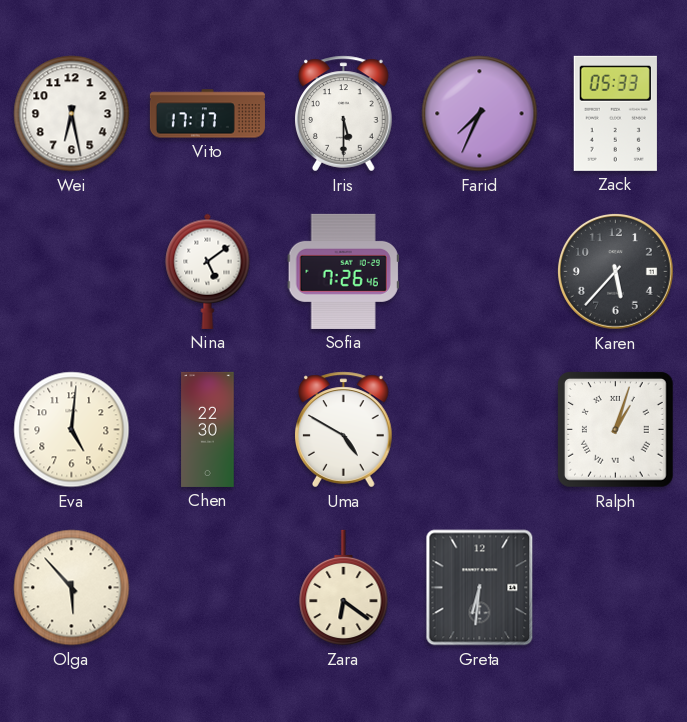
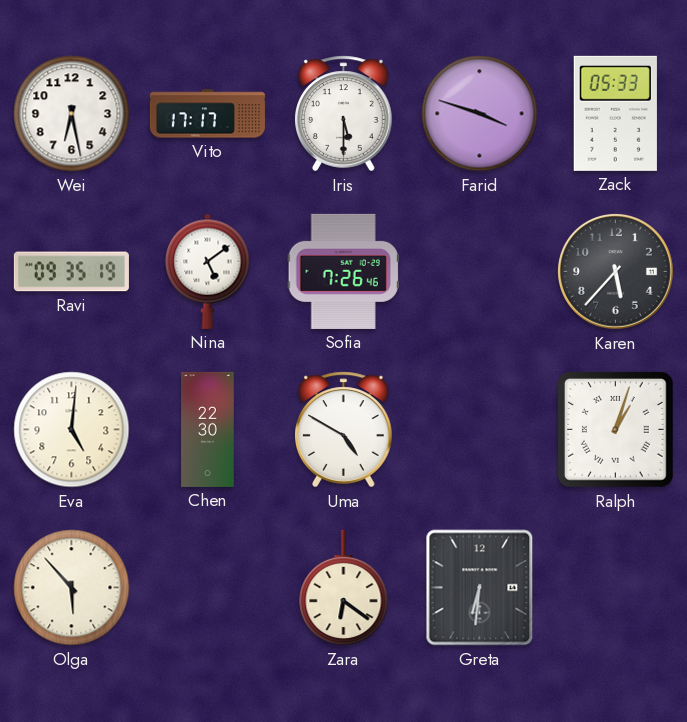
Farid: 7:34 -> 3:48
Ravi: none -> 09:35
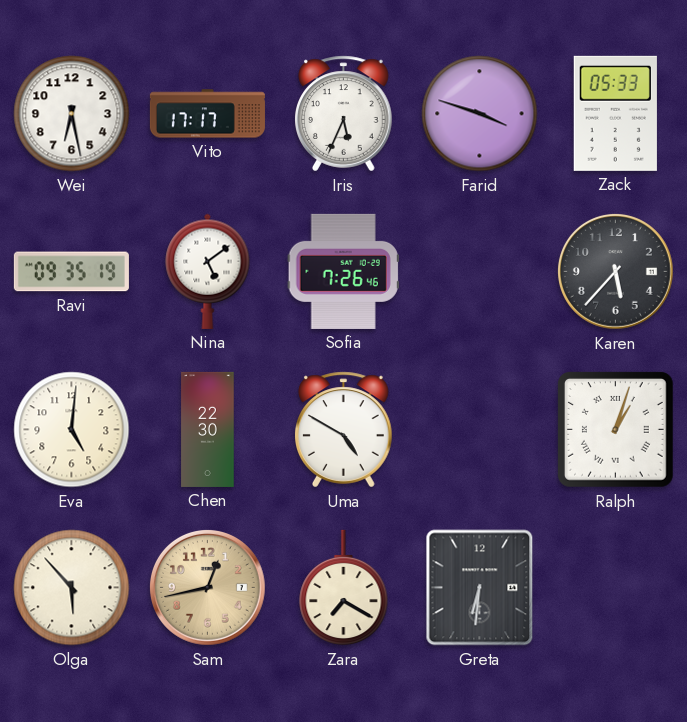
Iris: 5:30 -> 5:34
Sam: none -> 12:43
Zara: 6:21 -> 7:20
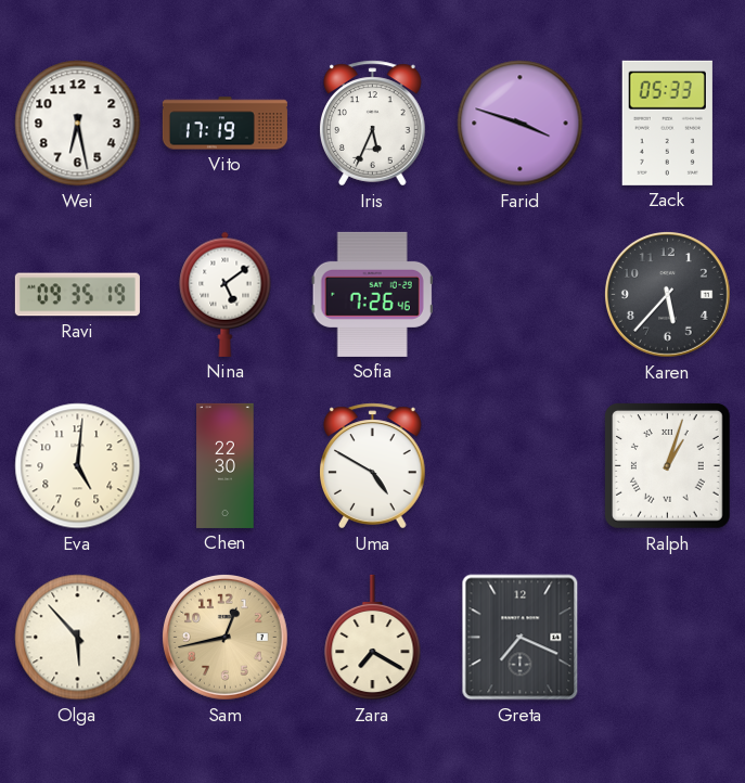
Vito: 17:17 -> 17:19
Greta: 6:31 -> 7:19
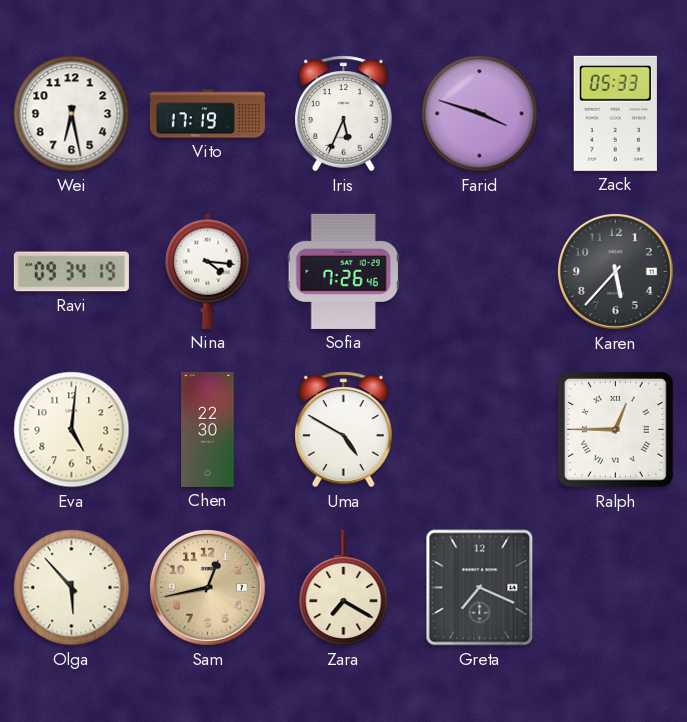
Ravi: 09:35 -> 09:34
Nina: 5:09 -> 4:16
Ralph: 1:03 -> 12:45
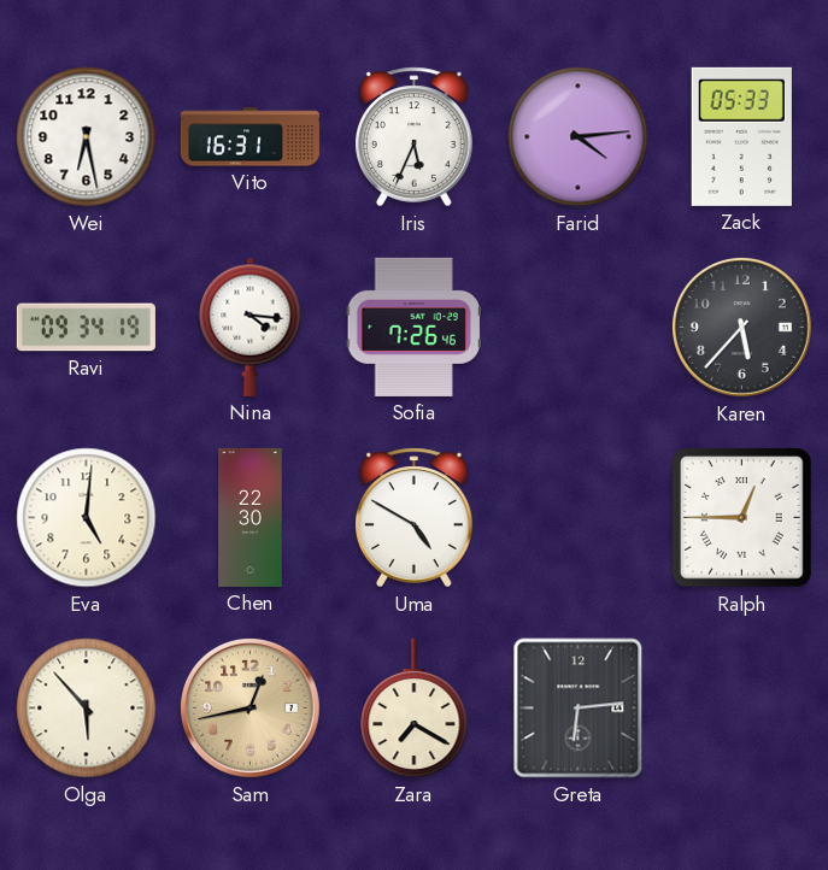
Vito: 17:19 -> 16:31
Farid: 3:48 -> 4:14
Greta: 7:19 -> 6:14
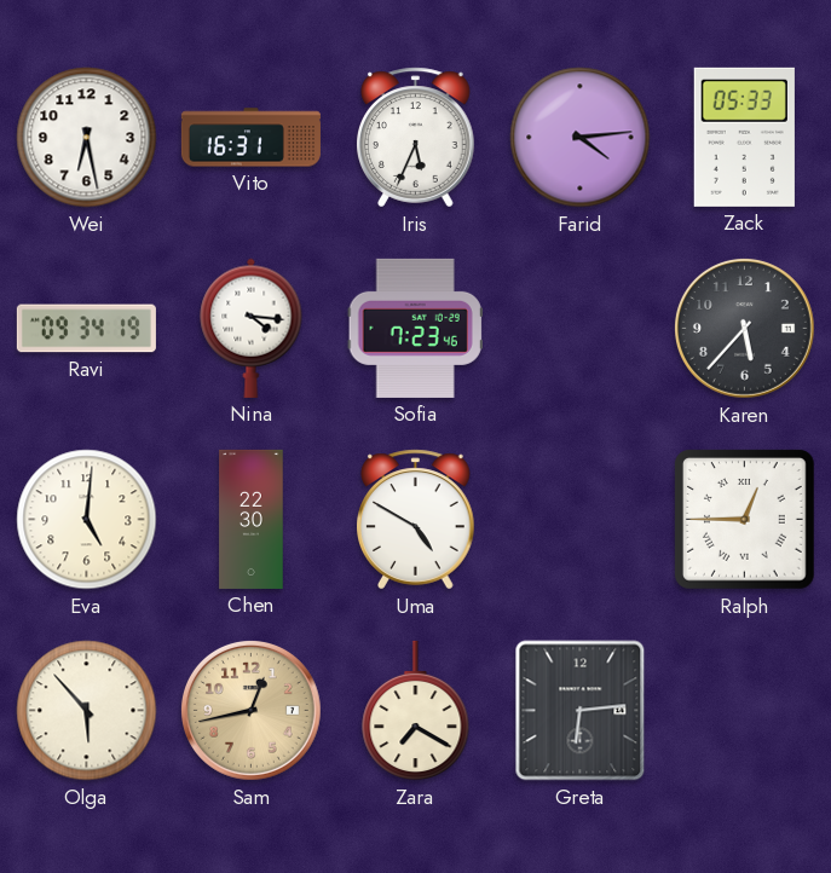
Sofia: 7:26 -> 7:23
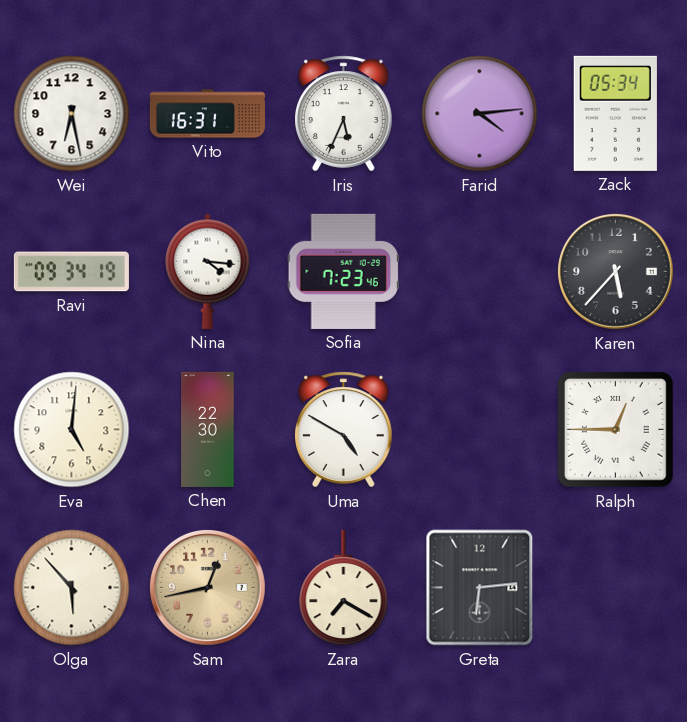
Zack: 05:33 -> 05:34
